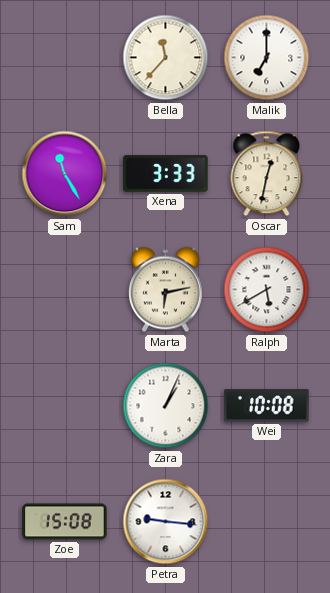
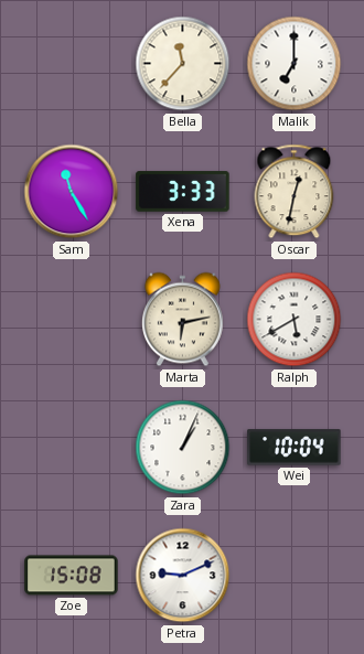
Wei: 10:08 -> 10:04
Petra: 9:16 -> 9:11
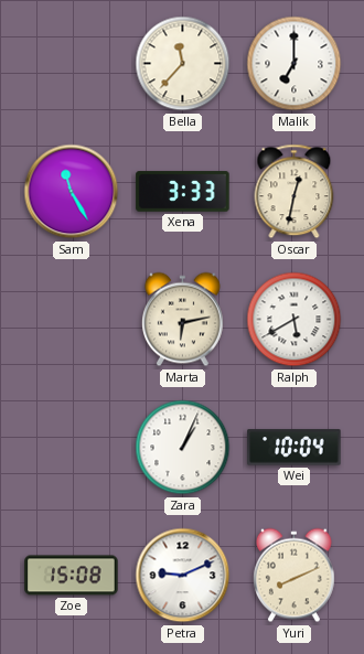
Yuri: none -> 8:11
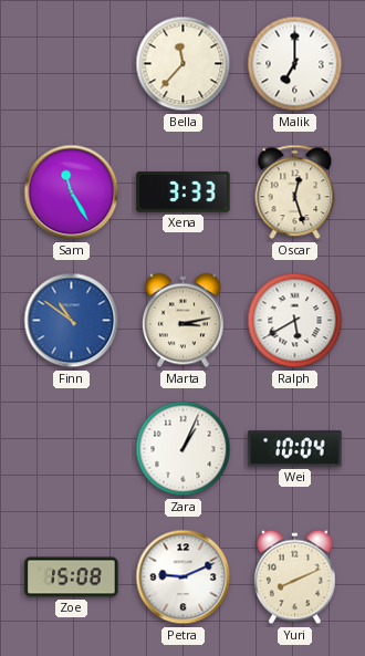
Oscar: 12:32 -> 12:27
Finn: none -> 10:51
Marta: 6:13 -> 3:13
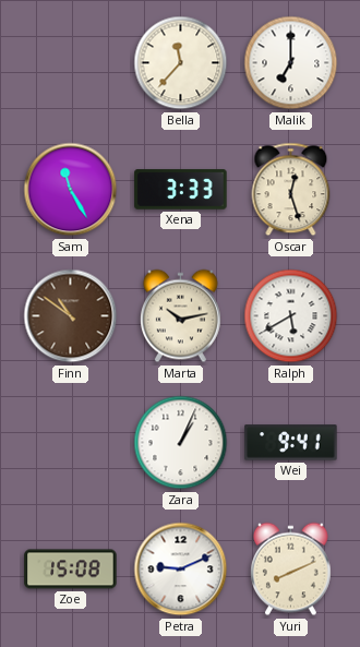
Finn dial: blue -> brown
Marta: 3:13 -> 10:13
Wei: 10:04 -> 9:41
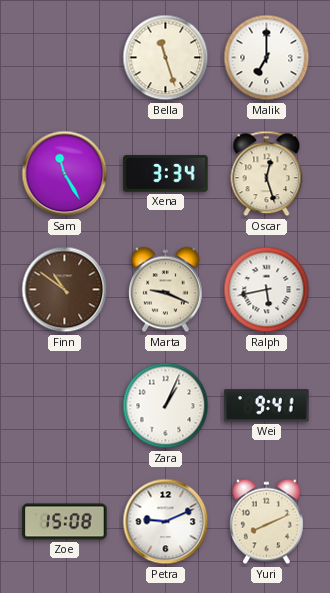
Bella: 11:37 -> 11:27
Xena: 3:33 -> 3:34
Marta: 10:13 -> 9:19
Ralph: 5:40 -> 5:43
